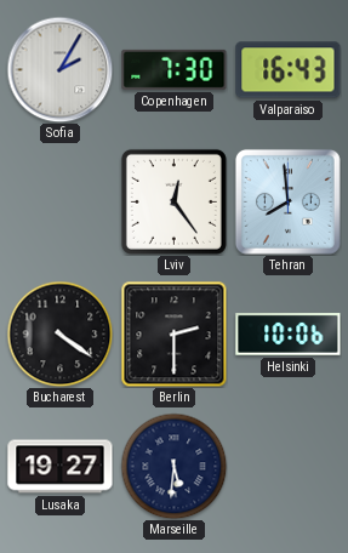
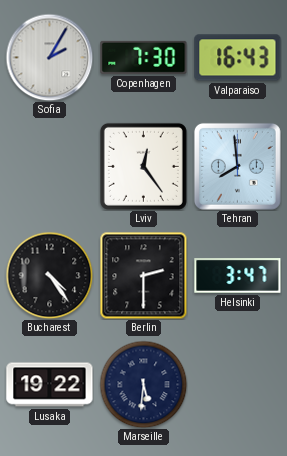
Bucharest: 4:21 -> 4:24
Helsinki: 10:06 -> 3:47
Lusaka: 19:27 -> 19:22
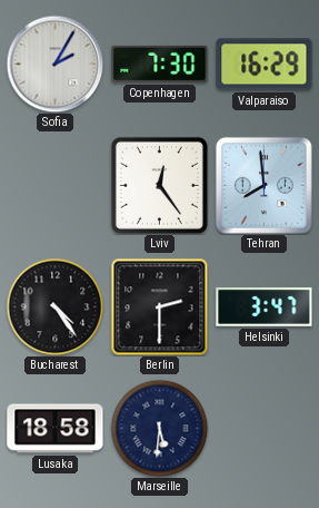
Valparaiso: 16:43 -> 16:29
Lusaka: 19:22 -> 18:58
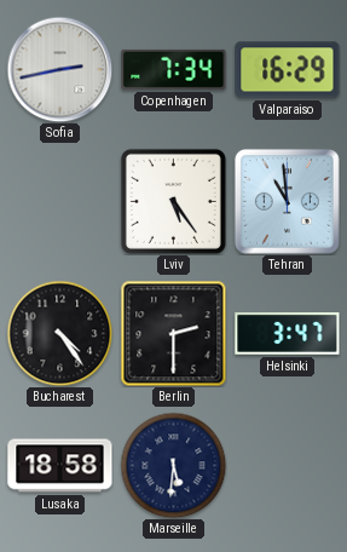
Sofia: 2:05 -> 2:43
Copenhagen: 7:30 -> 7:34
Lviv: 12:24 -> 5:24
Tehran: 7:59 -> 10:59
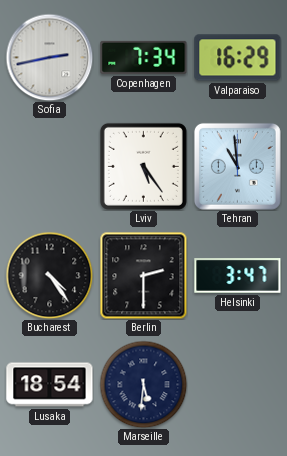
Lusaka: 18:58 -> 18:54
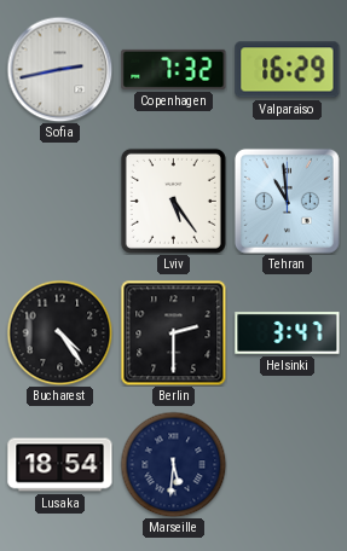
Copenhagen: 7:34 -> 7:32
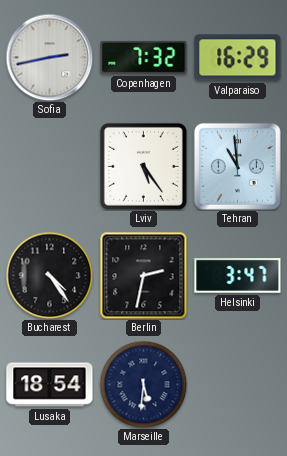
Berlin: 2:30 -> 2:32
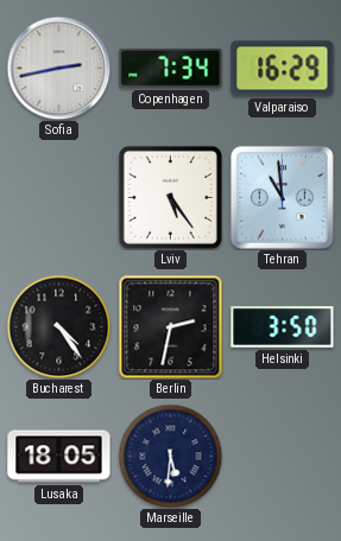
Copenhagen: 7:32 -> 7:34
Helsinki: 3:47 -> 3:50
Lusaka: 18:54 -> 18:05
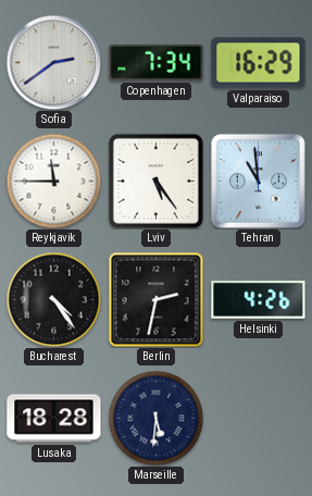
Sofia: 2:43 -> 2:39
Reykjavik: none -> 11:45
Helsinki: 3:50 -> 4:26
Lusaka: 18:05 -> 18:28
